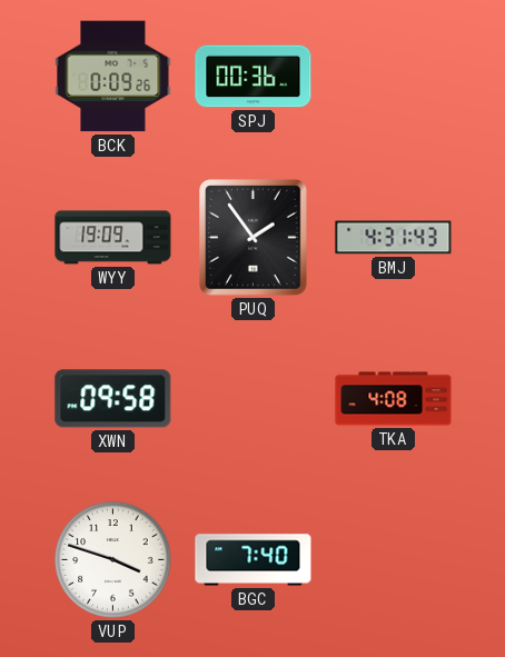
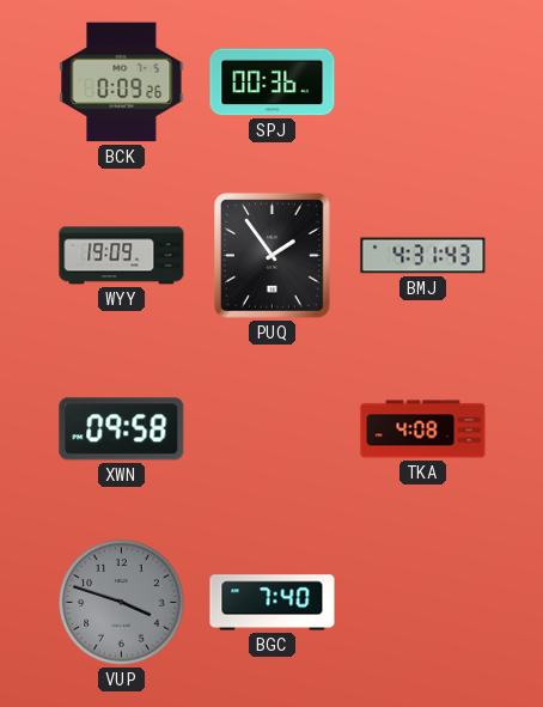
VUP dial: white -> grey
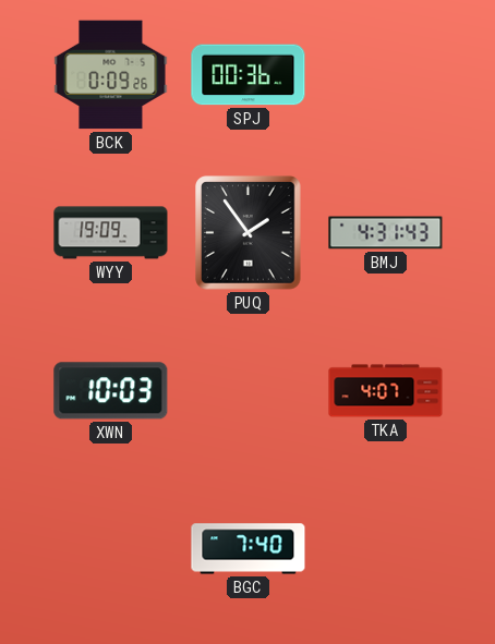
XWN: 09:58 -> 10:03
TKA: 4:08 -> 4:07
VUP: 3:48 -> none
